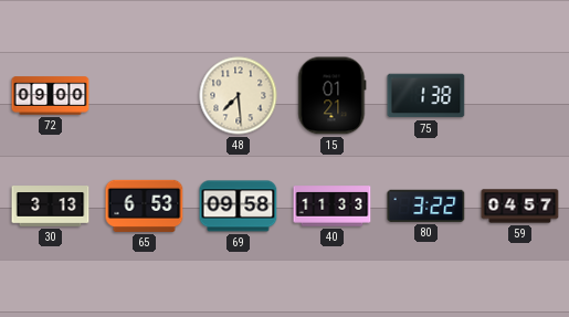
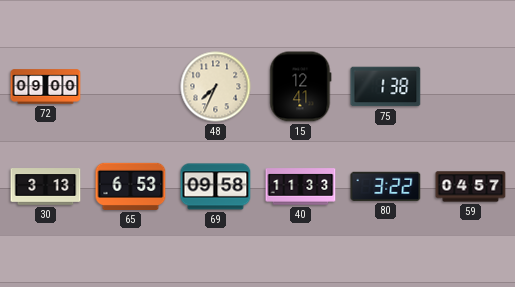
48: 7:29 -> 7:34
15: 01:21 -> 12:41
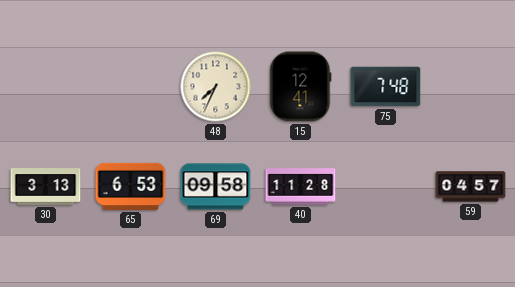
72: 09:00 -> none
75: 1:38 -> 7:48
40: 11:33 -> 11:28
80: 3:22 -> none
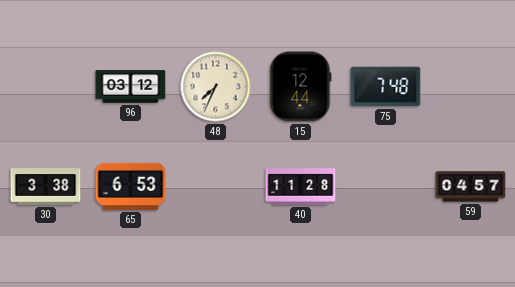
96: none -> 03:12
15: 12:41 -> 12:44
30: 3:13 -> 3:38
69: 09:58 -> none
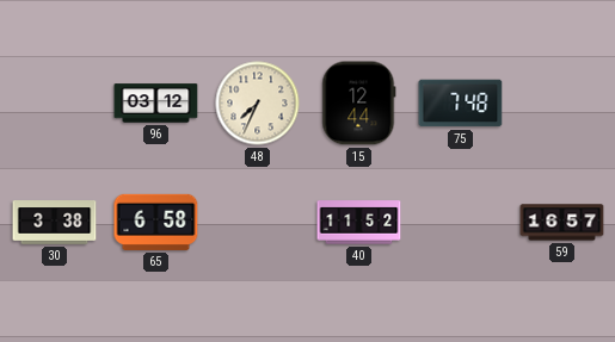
65: 6:53 -> 6:58
40: 11:28 -> 11:52
59: 04:57 -> 16:57
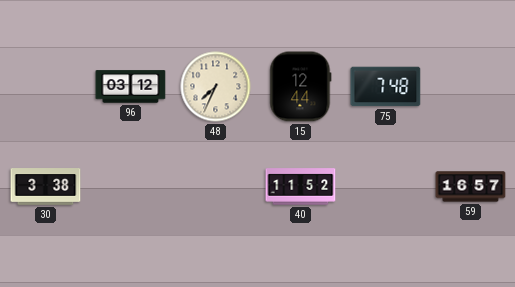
65: 6:58 -> none
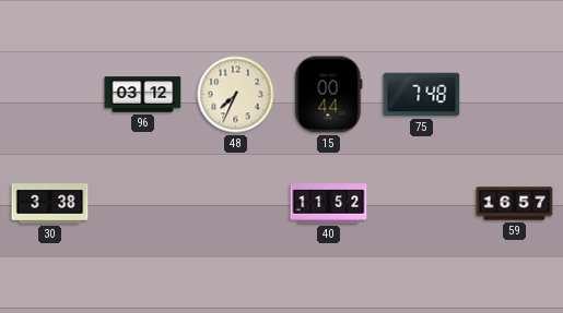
15: 12:44 -> 00:44
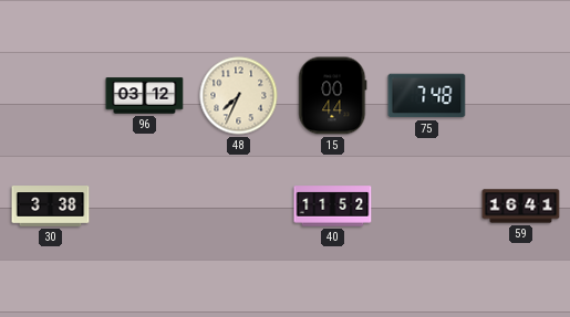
59: 16:57 -> 16:41
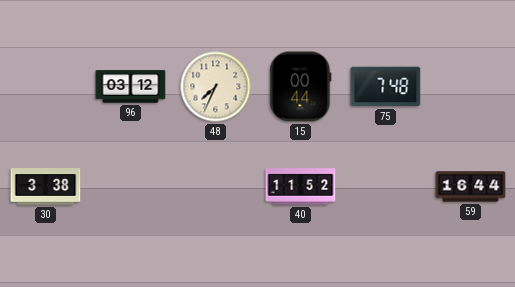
59: 16:41 -> 16:44
